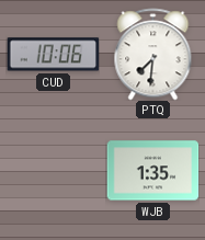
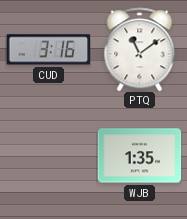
CUD: 10:06 -> 3:16
PTQ: 7:31 -> 11:09
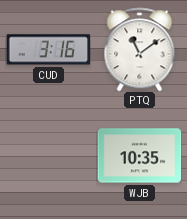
WJB: 1:35 -> 10:35
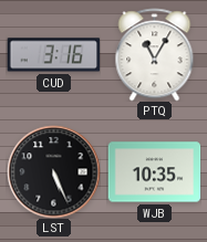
PTQ: 11:09 -> 11:05
LST: none -> 5:26
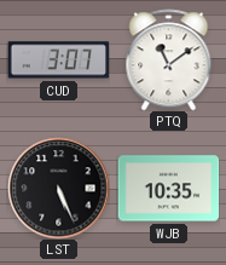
CUD: 3:16 -> 3:07
PTQ: 11:05 -> 11:09
